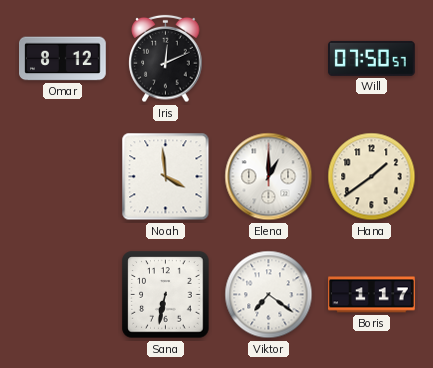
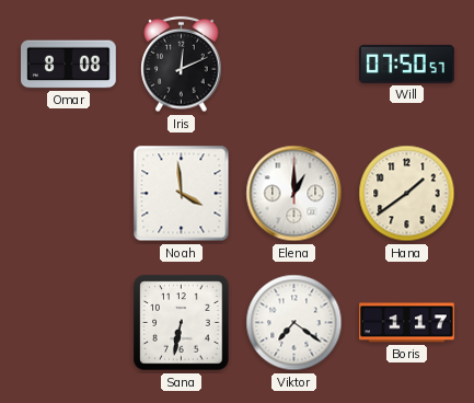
Omar: 8:12 -> 8:08
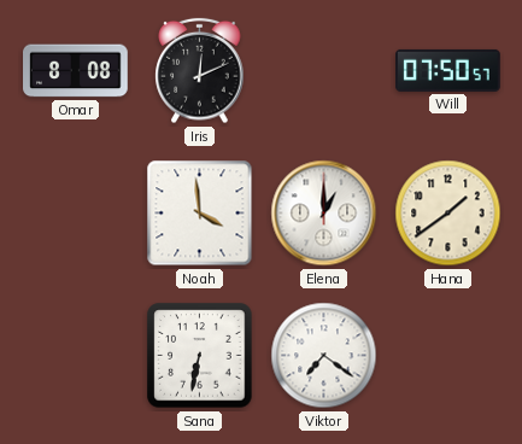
Boris: 1:17 -> none
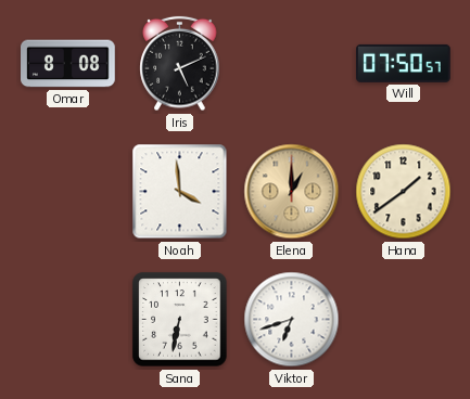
Iris: 12:11 -> 5:11
Elena dial: white -> champagne
Viktor: 7:21 -> 6:42
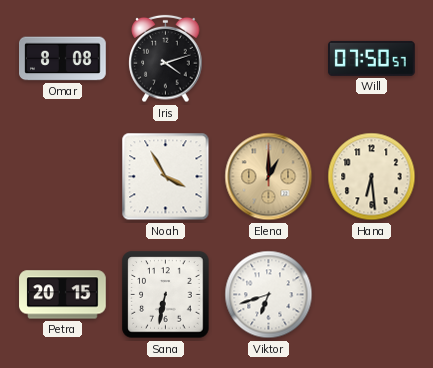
Iris: 5:11 -> 4:12
Noah: 3:59 -> 3:55
Hana: 1:39 -> 6:29
Petra: none -> 20:15
